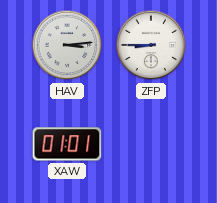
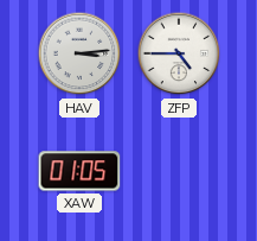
ZFP: 8:45 -> 4:45
XAW: 01:01 -> 01:05
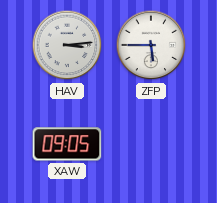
ZFP: 4:45 -> 5:45
XAW: 01:05 -> 09:05
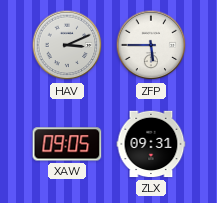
HAV: 3:14 -> 3:11
ZLX: none -> 09:31
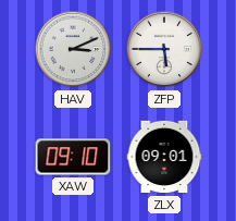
XAW: 09:05 -> 09:10
ZLX: 09:31 -> 09:01
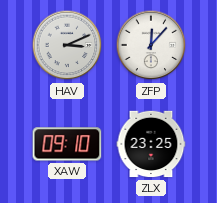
ZFP: 5:45 -> 12:07
ZLX: 09:01 -> 23:25
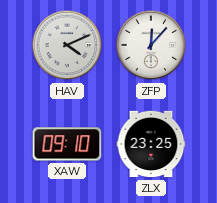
HAV: 3:11 -> 4:11
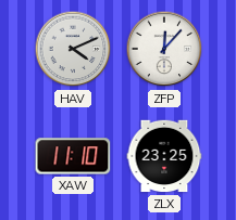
XAW: 09:10 -> 11:10
